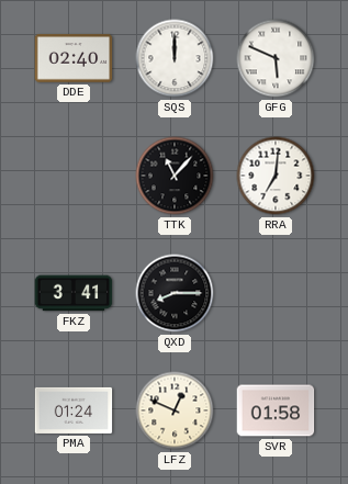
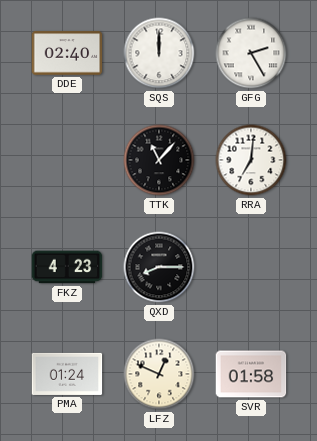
GFG: 5:49 -> 2:25
FKZ: 3:41 -> 4:23
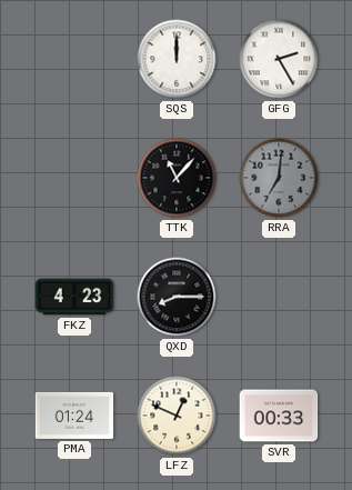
DDE: 02:40 -> none
RRA dial: white -> grey
SVR: 01:58 -> 00:33
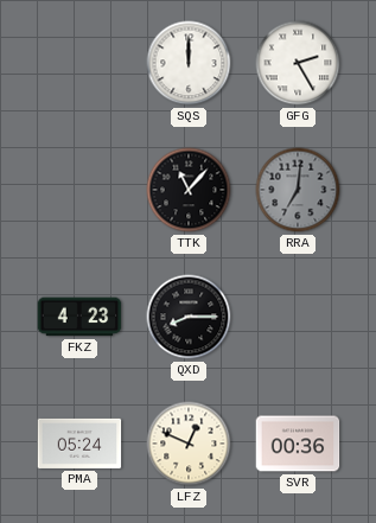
PMA: 01:24 -> 05:24
SVR: 00:33 -> 00:36
